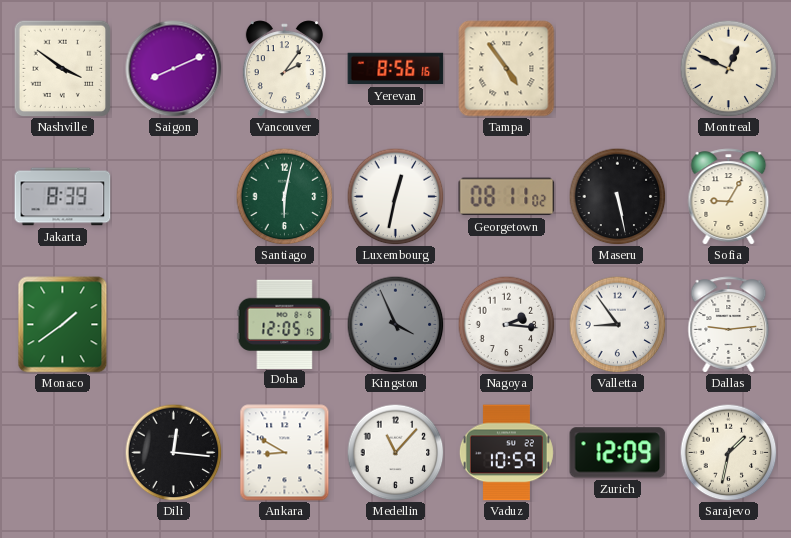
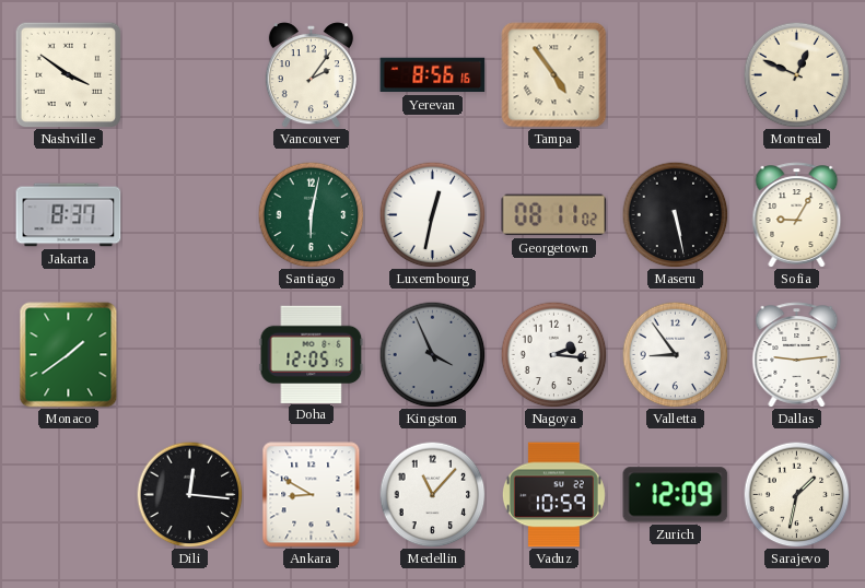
Saigon: 8:11 -> none
Jakarta: 8:39 -> 8:37
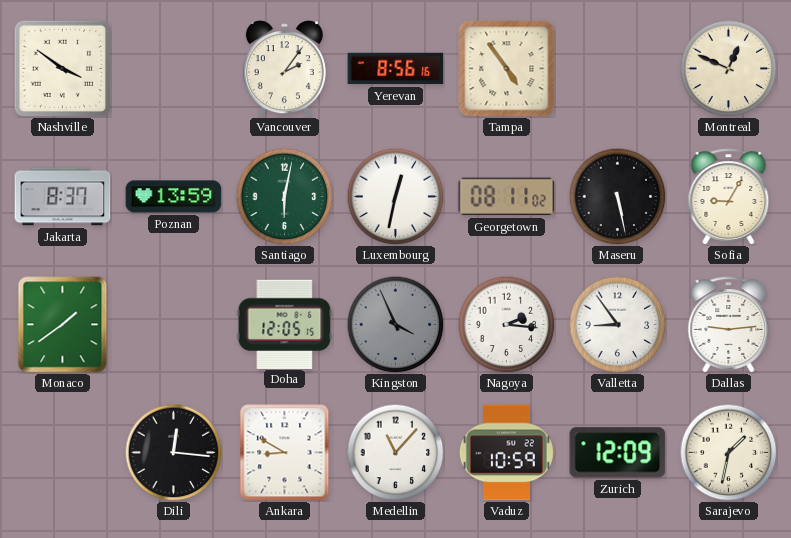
Poznan: none -> 13:59
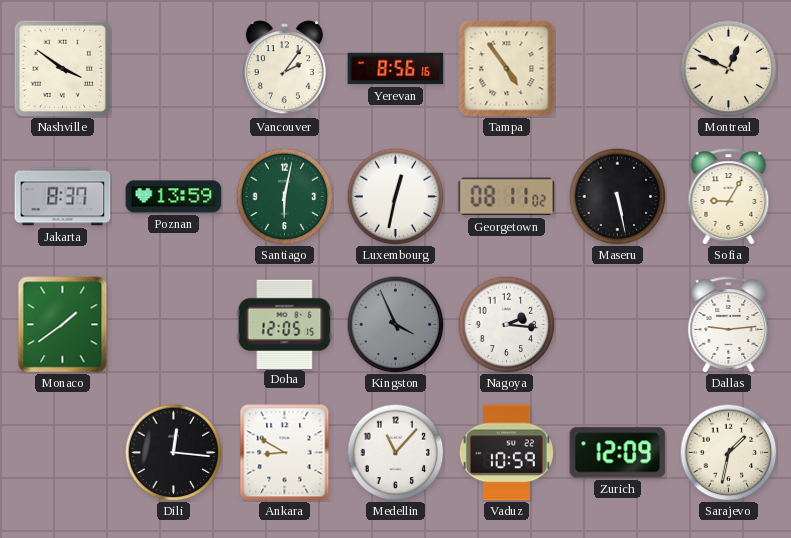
Valletta: 8:54 -> none
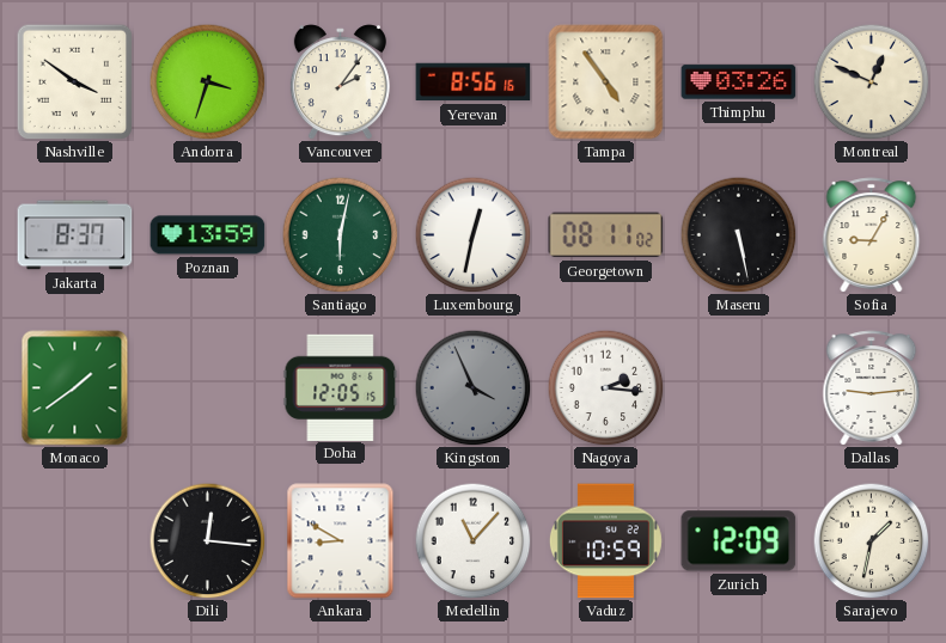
Andorra: none -> 3:33
Thimphu: none -> 03:26
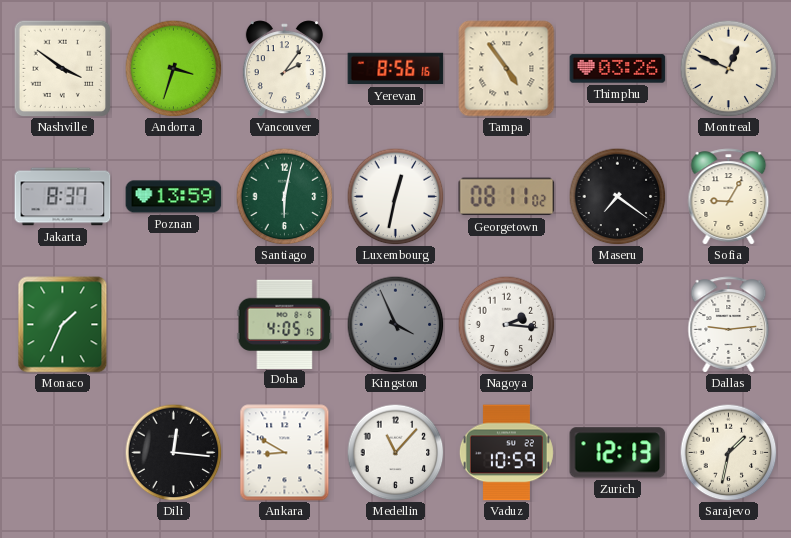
Maseru: 5:28 -> 7:21
Monaco: 1:39 -> 1:34
Doha: 12:05 -> 4:05
Zurich: 12:09 -> 12:13
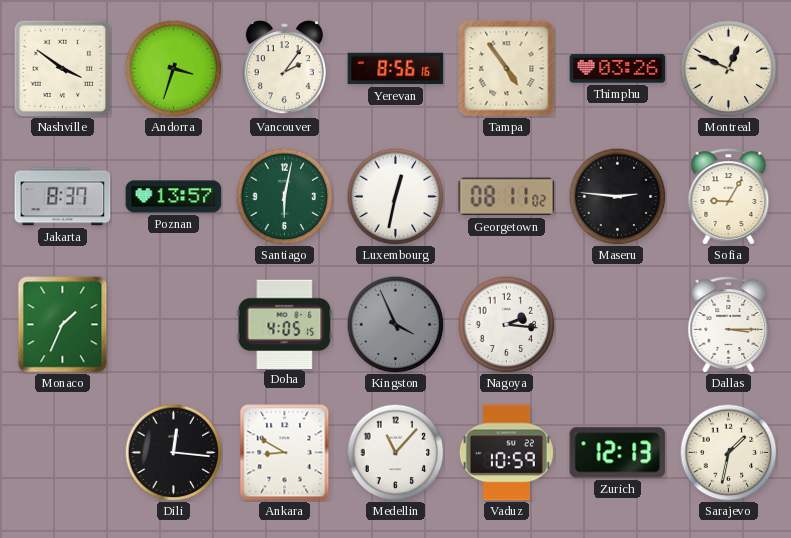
Poznan: 13:59 -> 13:57
Maseru: 7:21 -> 2:46
Dallas: 9:14 -> 3:15
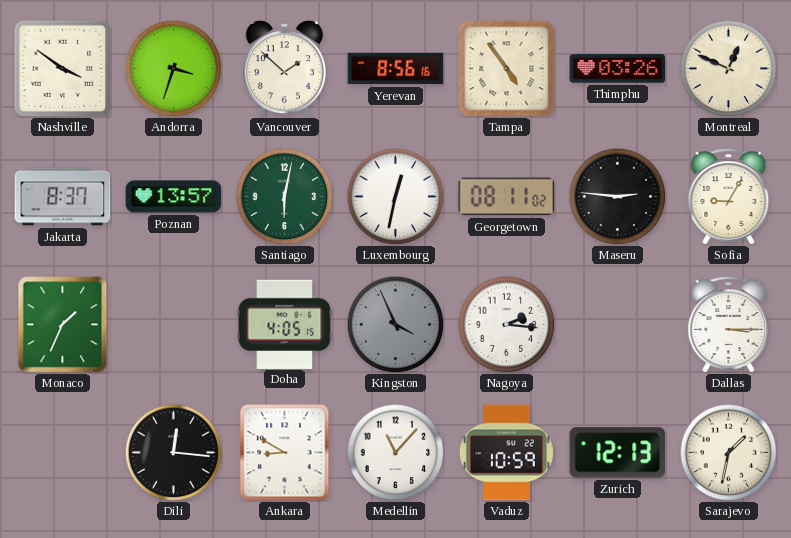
Vancouver: 2:06 -> 1:52
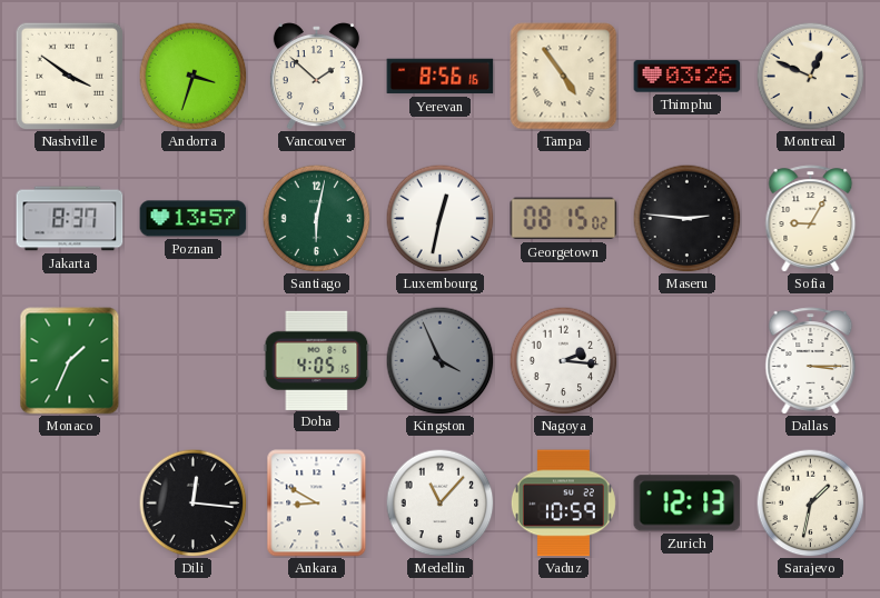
Georgetown: 08:11 -> 08:15
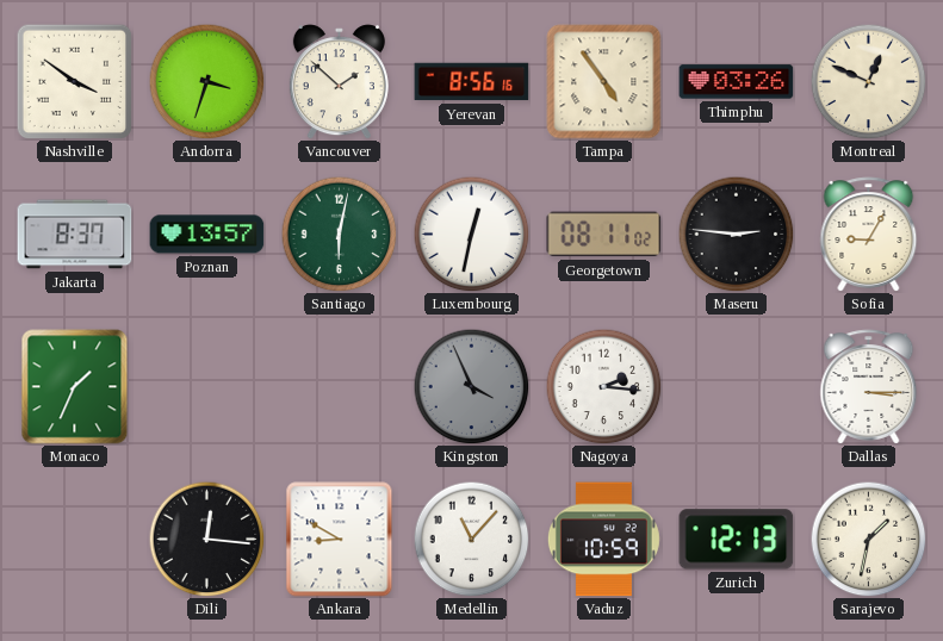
Georgetown: 08:15 -> 08:11
Doha: 4:05 -> none
